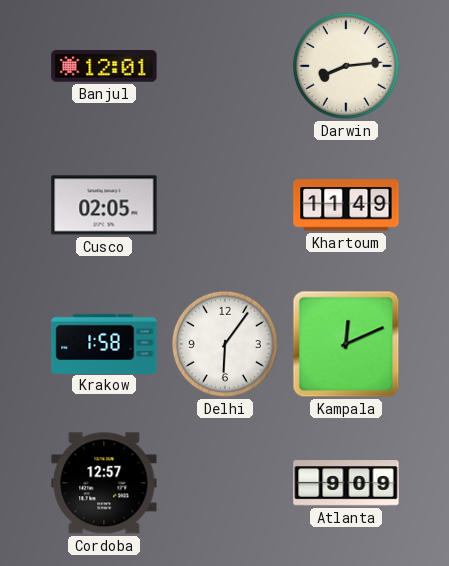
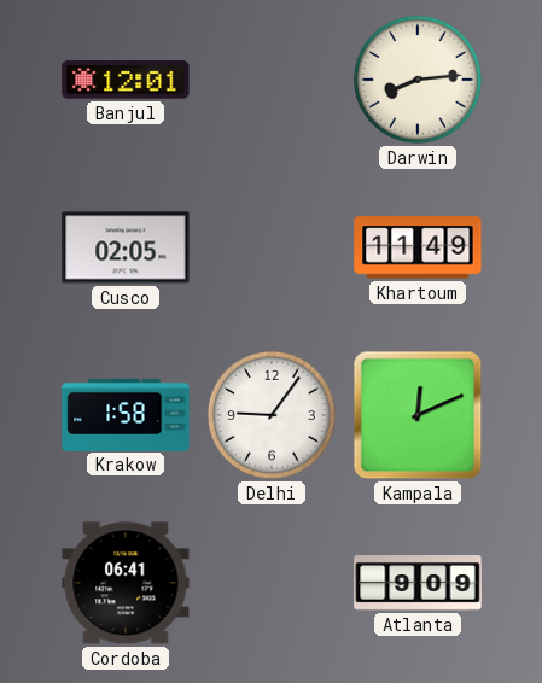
Delhi: 6:06 -> 9:06
Cordoba: 12:57 -> 06:41
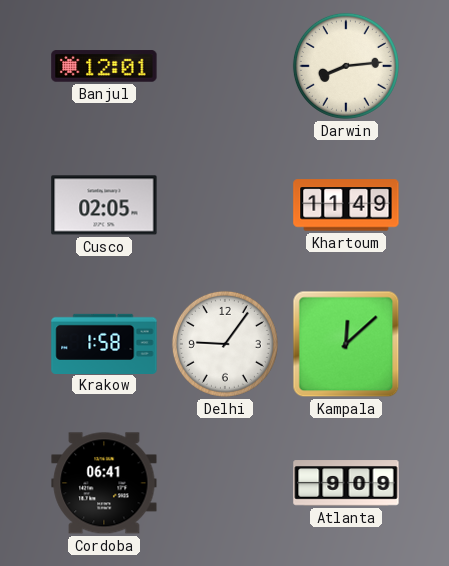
Kampala: 12:11 -> 12:08
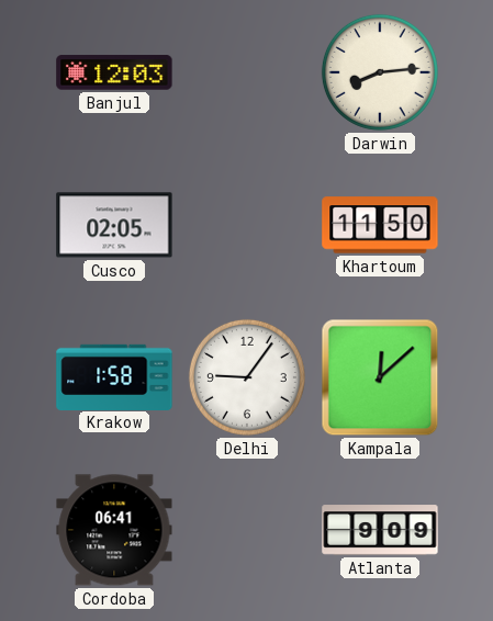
Banjul: 12:01 -> 12:03
Khartoum: 11:49 -> 11:50
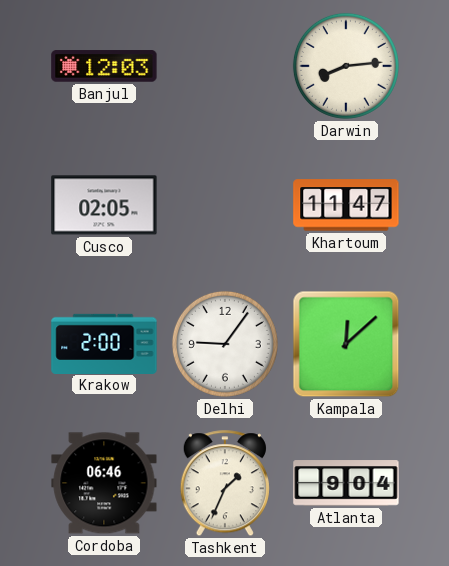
Khartoum: 11:50 -> 11:47
Krakow: 1:58 -> 2:00
Cordoba: 06:41 -> 06:46
Tashkent: none -> 1:34
Atlanta: 9:09 -> 9:04
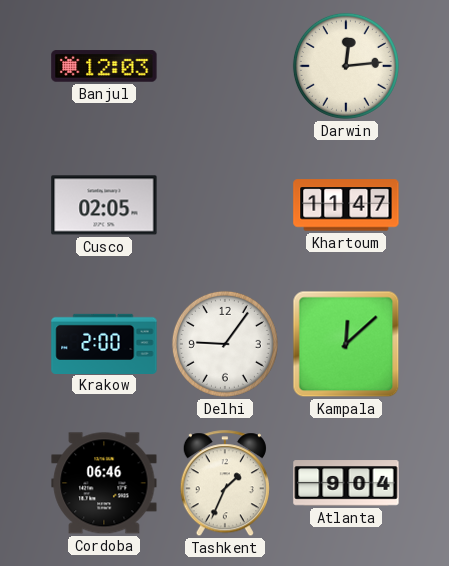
Darwin: 8:14 -> 12:14
